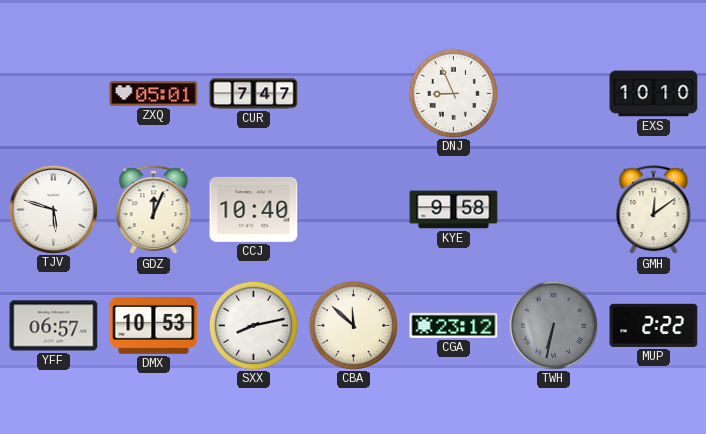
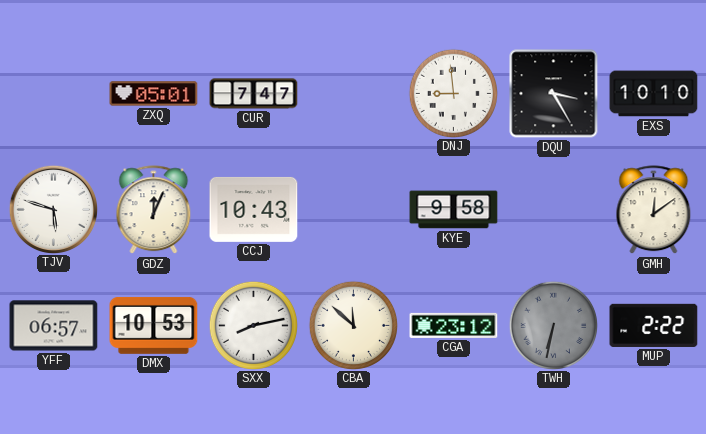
DNJ: 8:56 -> 8:59
DQU: none -> 3:25
CCJ: 10:40 -> 10:43
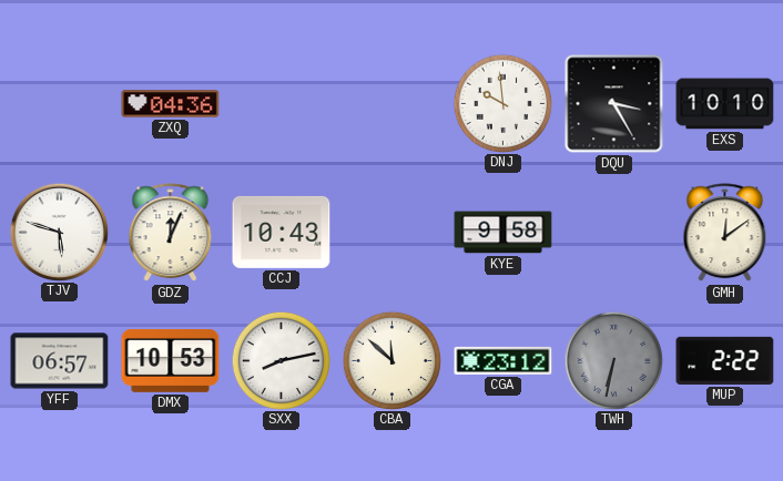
ZXQ: 05:01 -> 04:36
CUR: 7:47 -> none
DNJ: 8:59 -> 9:59
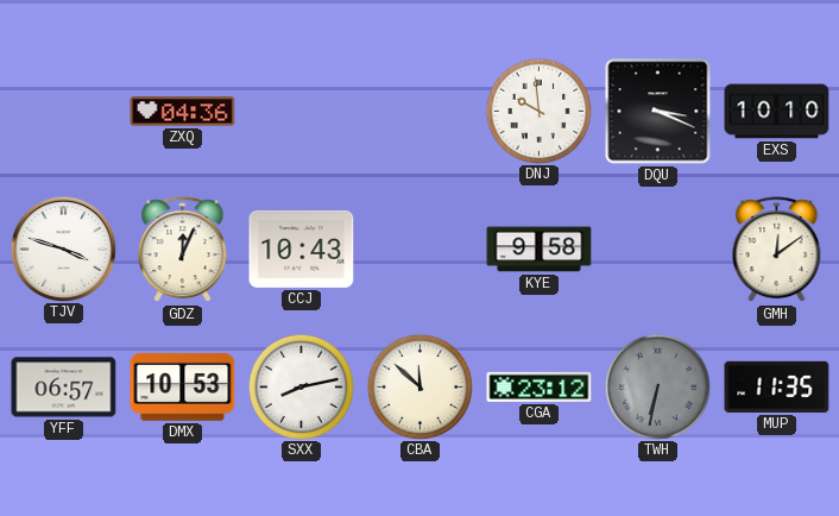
DQU: 3:25 -> 3:19
TJV: 5:48 -> 3:48
MUP: 2:22 -> 11:35
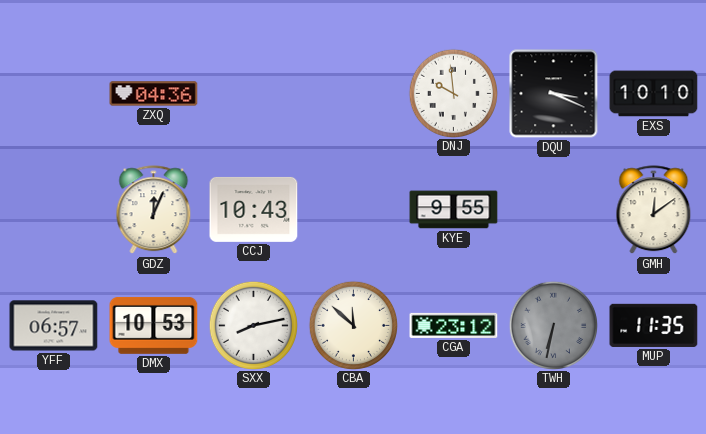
TJV: 3:48 -> none
KYE: 9:58 -> 9:55
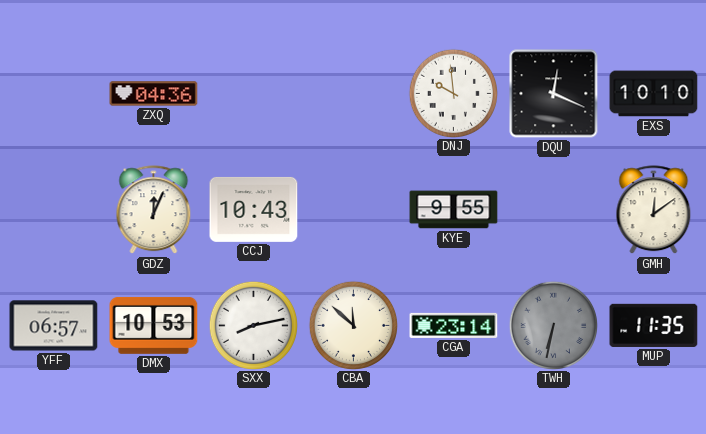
DQU: 3:19 -> 12:19
CGA: 23:12 -> 23:14
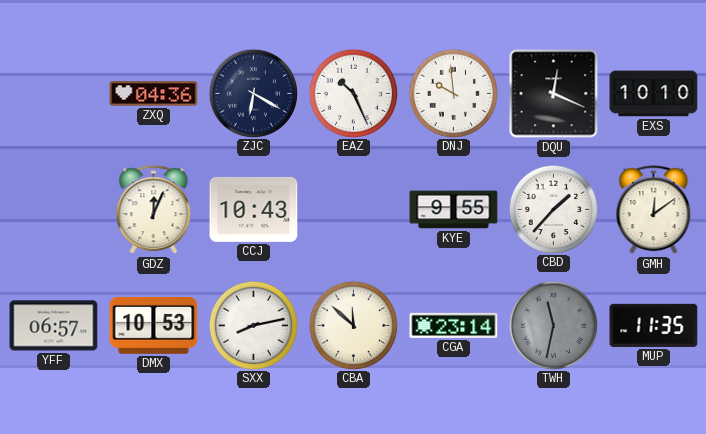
ZJC: none -> 6:20
EAZ: none -> 10:26
CBD: none -> 1:37
TWH: 6:32 -> 11:32
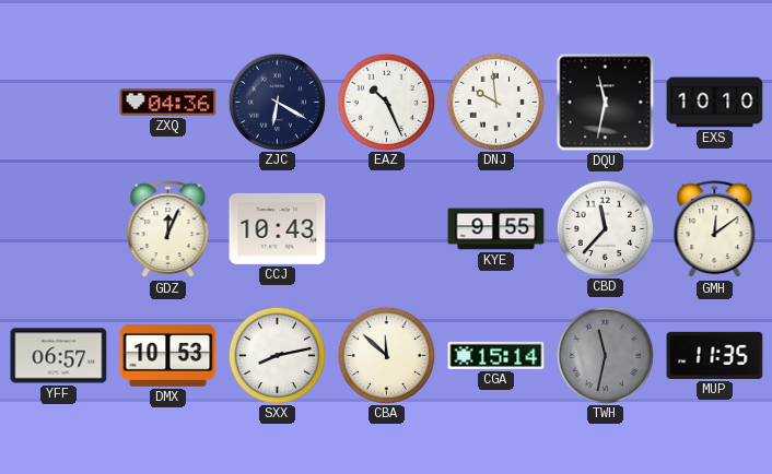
DQU: 12:19 -> 11:32
CBD: 1:37 -> 11:37
CGA: 23:14 -> 15:14
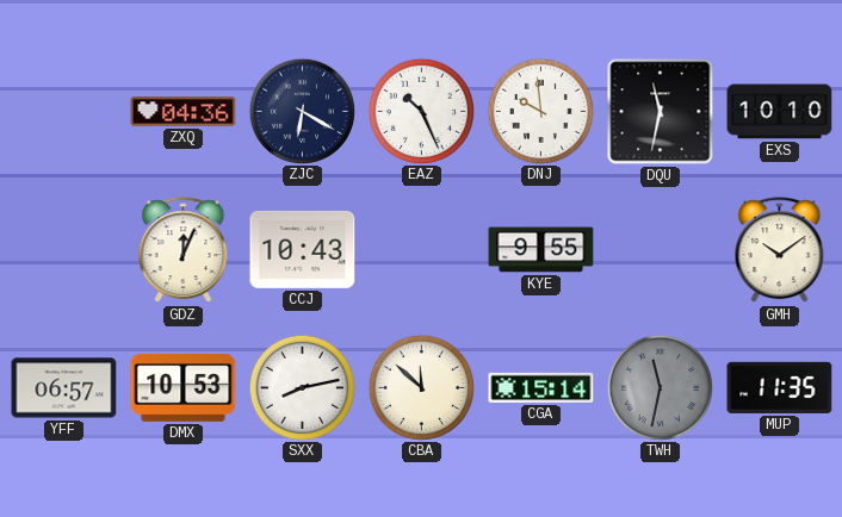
CBD: 11:37 -> none
GMH: 12:09 -> 10:09
